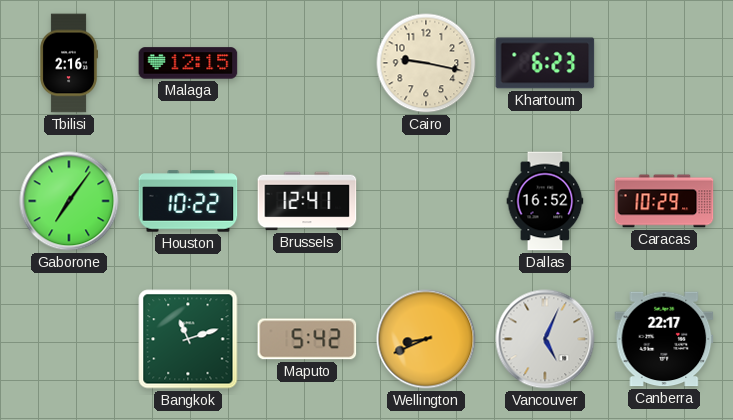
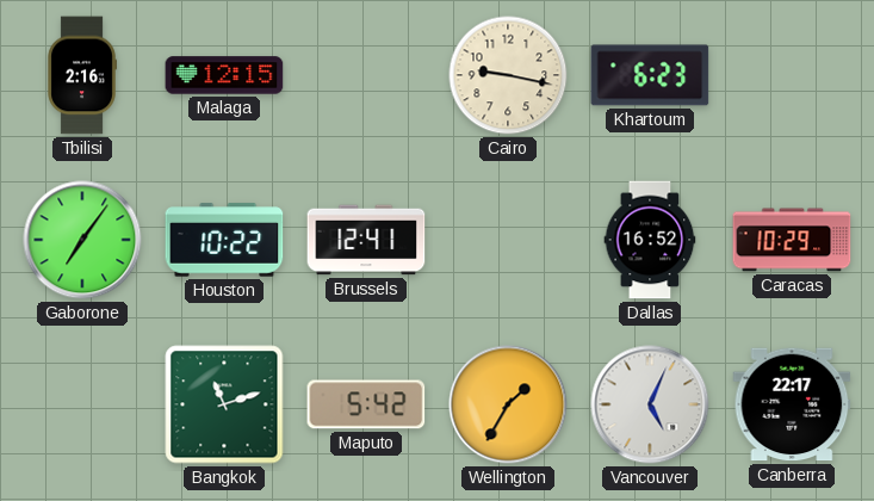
Wellington: 8:41 -> 1:35
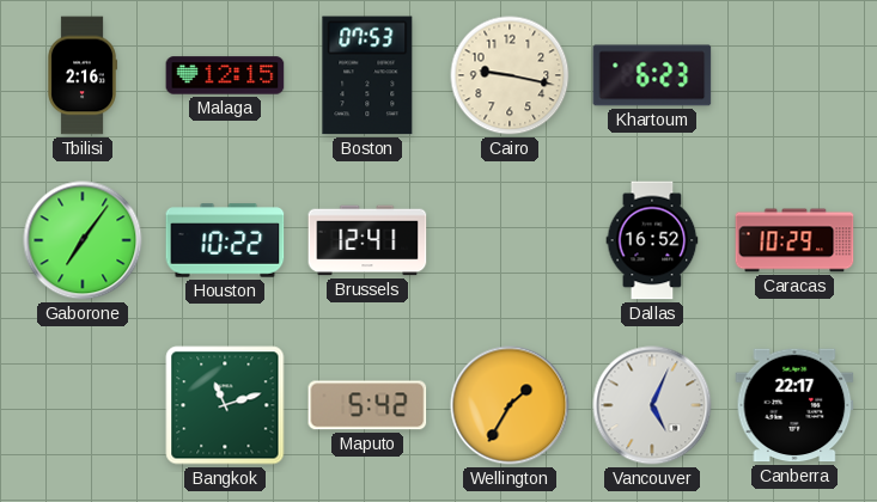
Boston: none -> 07:53
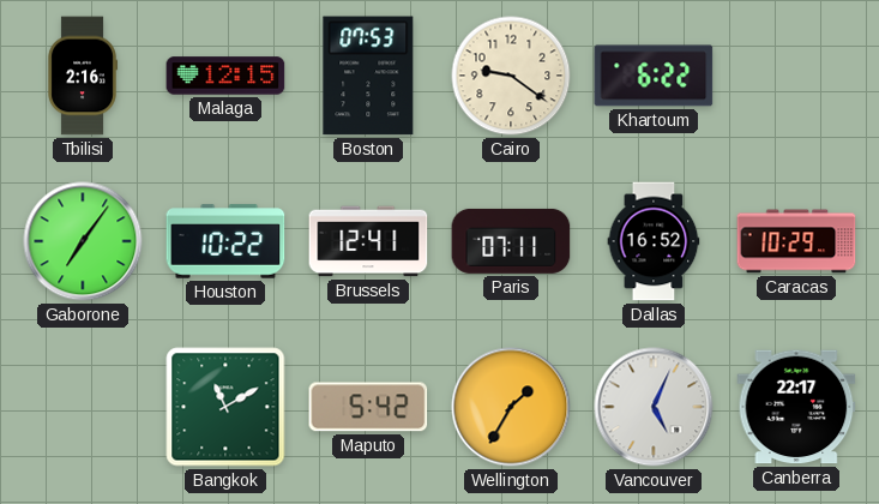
Cairo: 9:17 -> 9:21
Khartoum: 6:23 -> 6:22
Paris: none -> 07:11
Bangkok: 11:12 -> 11:10
